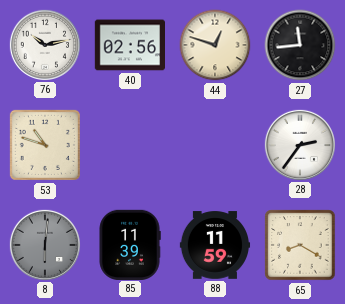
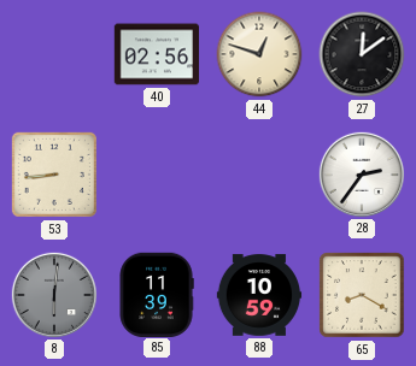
76: 10:13 -> none
27: 11:44 -> 12:09
53: 10:48 -> 8:44
88: 11:59 -> 10:59
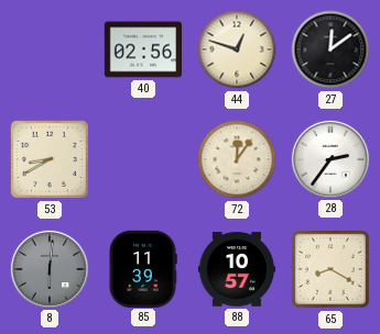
53: 8:44 -> 8:40
72: none -> 12:06
88: 10:59 -> 10:57
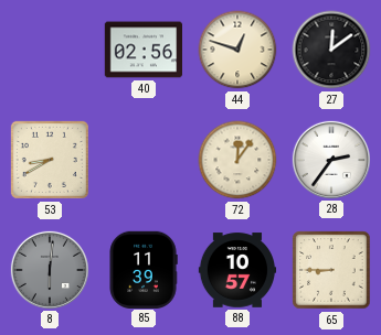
65: 8:20 -> 8:45
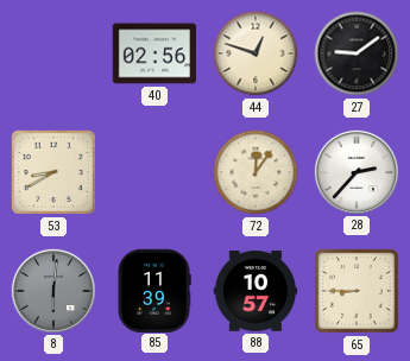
27: 12:09 -> 9:09
28: 2:36 -> 2:37
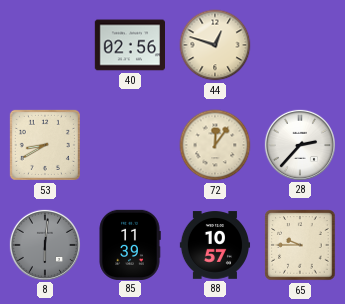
27: 9:09 -> none
65: 8:45 -> 9:45
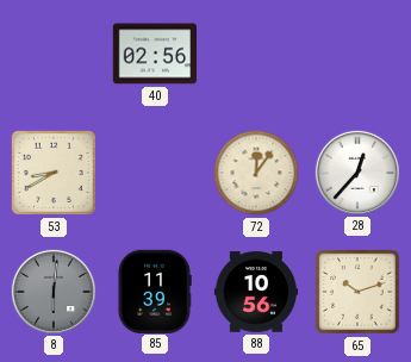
44: 12:48 -> none
28: 2:37 -> 12:37
88: 10:57 -> 10:56
65: 9:45 -> 10:12
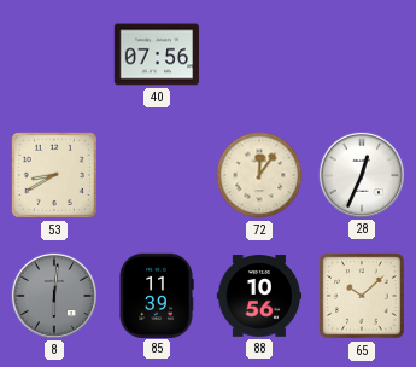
40: 02:56 -> 07:56
28: 12:37 -> 12:34
65: 10:12 -> 10:08
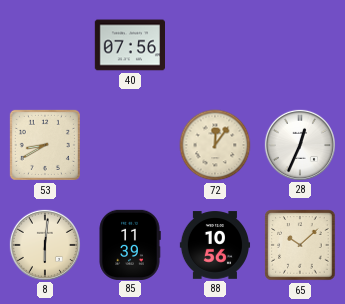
8 dial: grey -> cream
